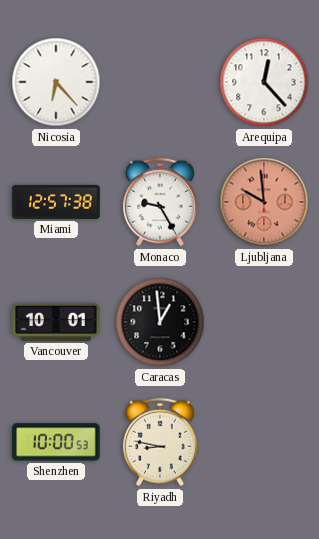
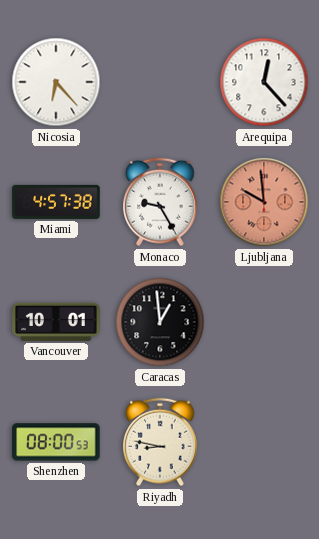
Miami: 12:57 -> 4:57
Shenzhen: 10:00 -> 08:00
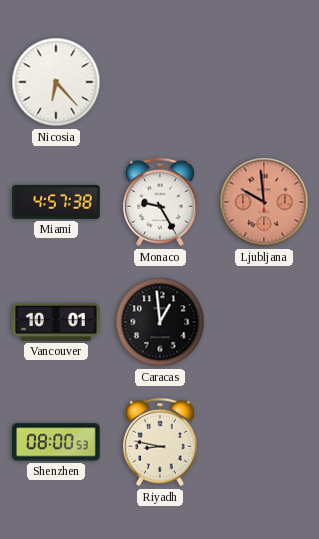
Arequipa: 12:23 -> none
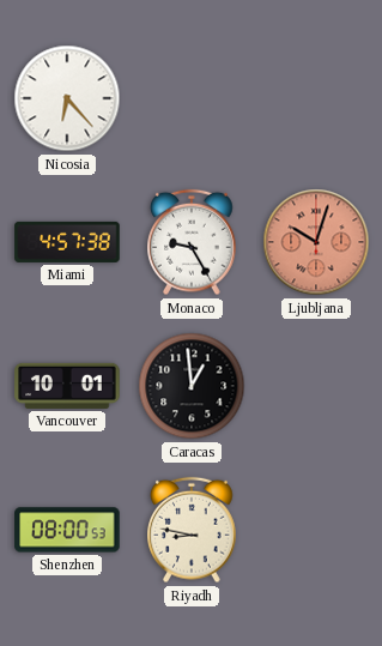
Ljubljana: 9:59 -> 10:03
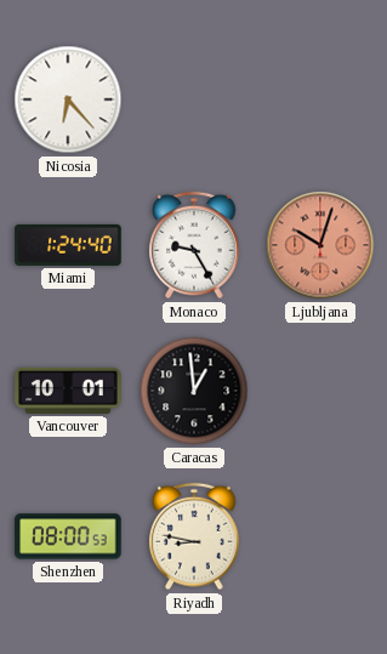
Miami: 4:57 -> 1:24
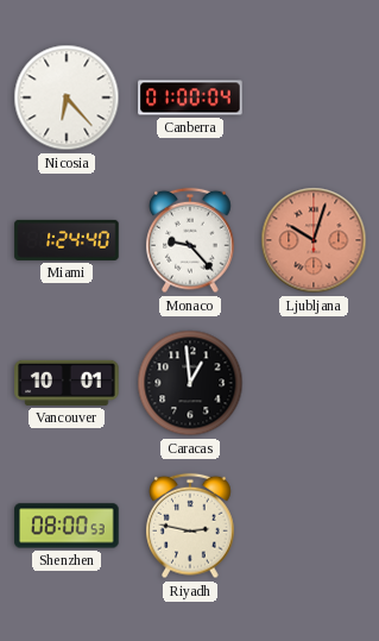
Canberra: none -> 01:00
Monaco: 9:25 -> 9:23
Riyadh: 8:47 -> 2:47
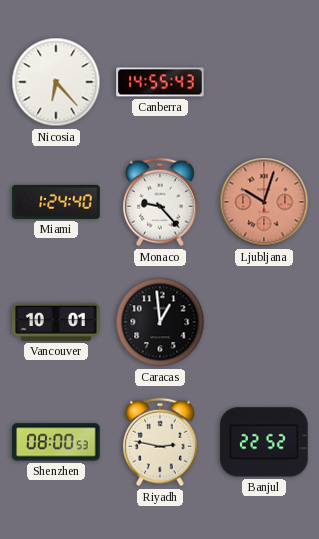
Canberra: 01:00 -> 14:55
Banjul: none -> 22:52
